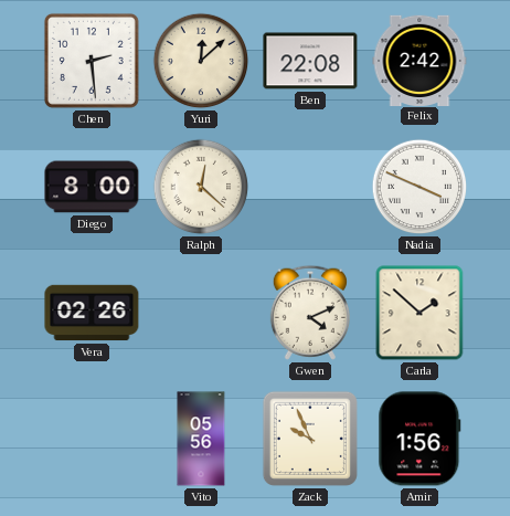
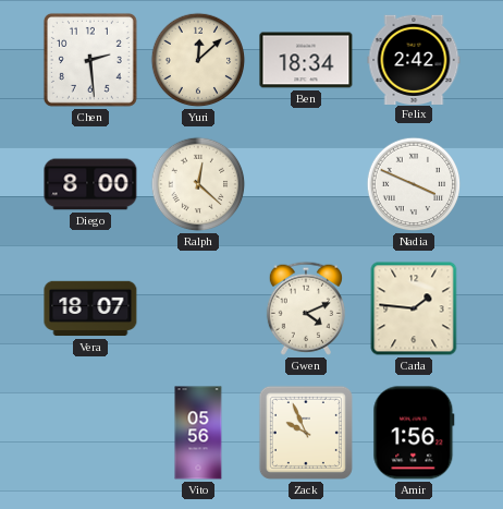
Ben: 22:08 -> 18:34
Vera: 02:26 -> 18:07
Carla: 1:52 -> 1:46
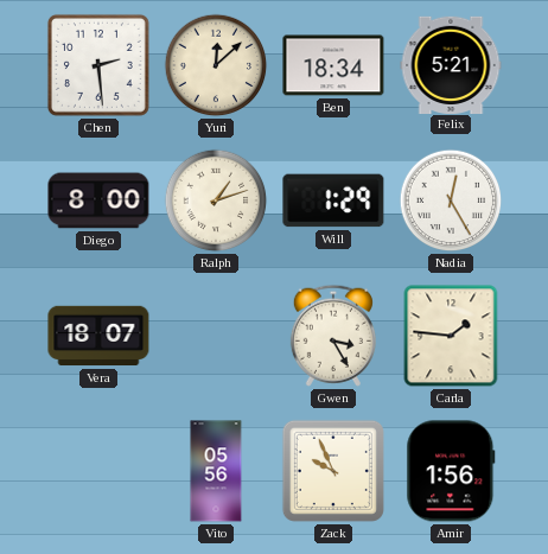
Felix: 2:42 -> 5:21
Ralph: 12:22 -> 1:12
Will: none -> 1:29
Nadia: 3:49 -> 12:25
Gwen: 4:11 -> 3:25
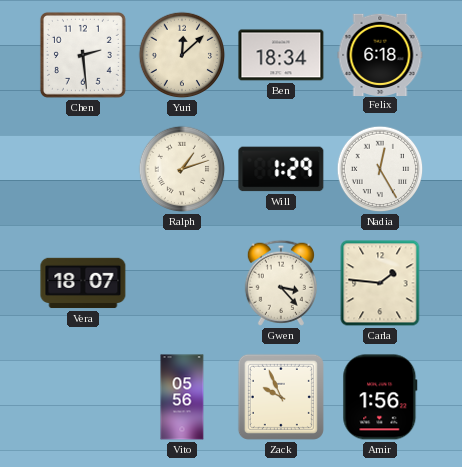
Felix: 5:21 -> 6:18
Diego: 8:00 -> none
Gwen: 3:25 -> 3:23
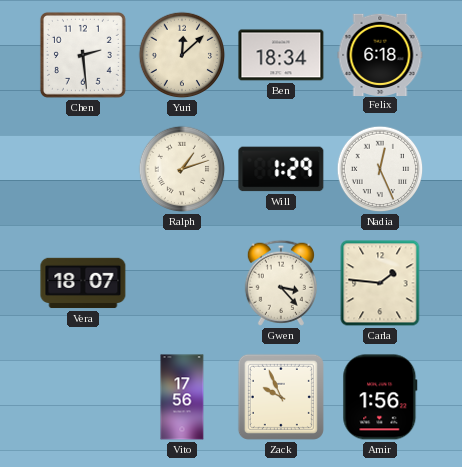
Nadia: 12:25 -> 12:26
Vito: 05:56 -> 17:56
